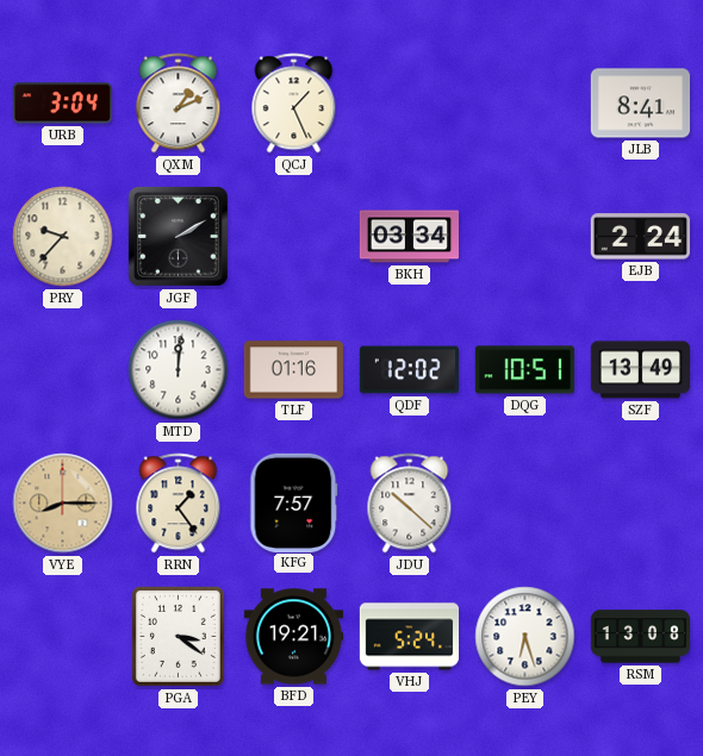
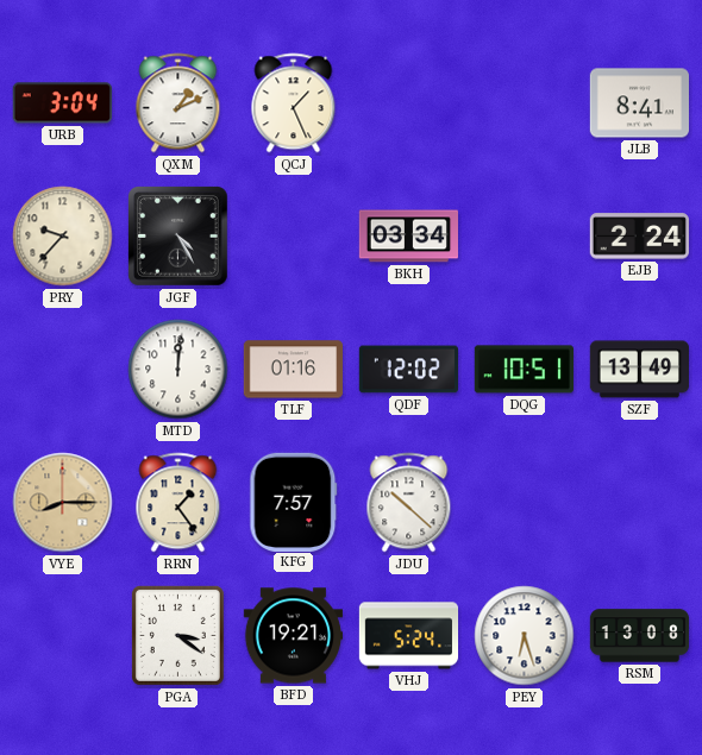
JGF: 2:10 -> 4:25
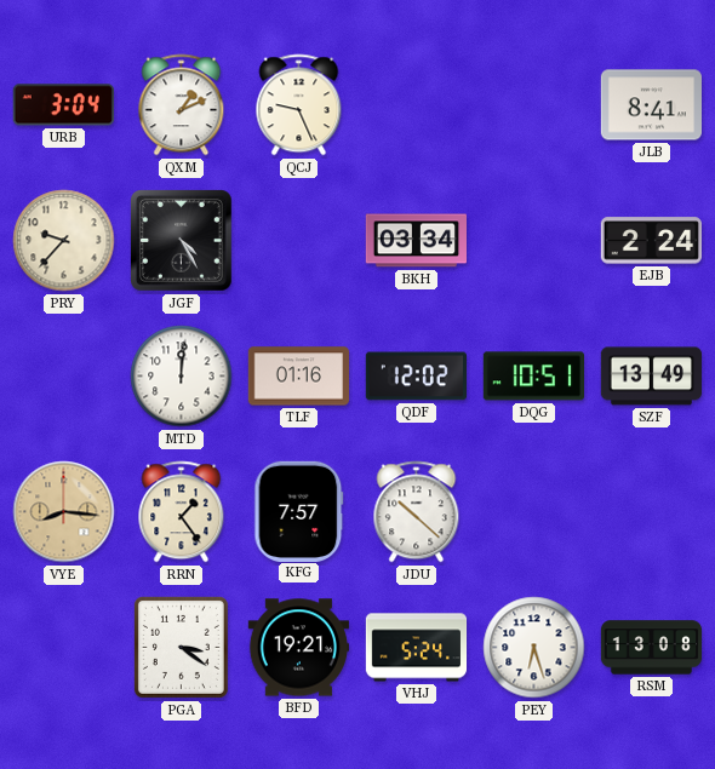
QCJ: 1:26 -> 9:26
VYE: 8:15 -> 8:16
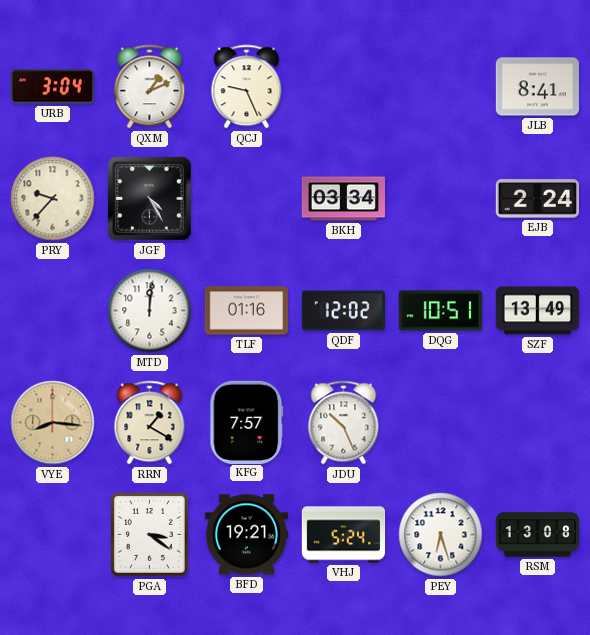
RRN: 1:24 -> 1:20
JDU: 10:22 -> 10:26
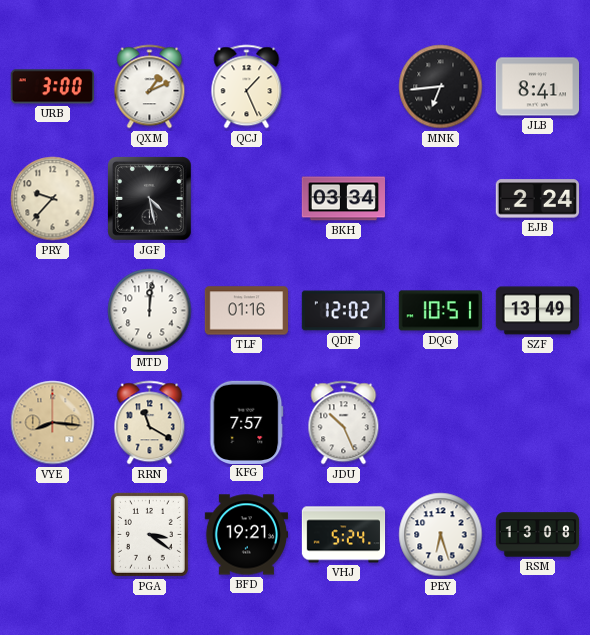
URB: 3:04 -> 3:00
QCJ: 9:26 -> 1:26
MNK: none -> 6:44
JGF: 4:25 -> 4:28
RRN: 1:20 -> 11:20
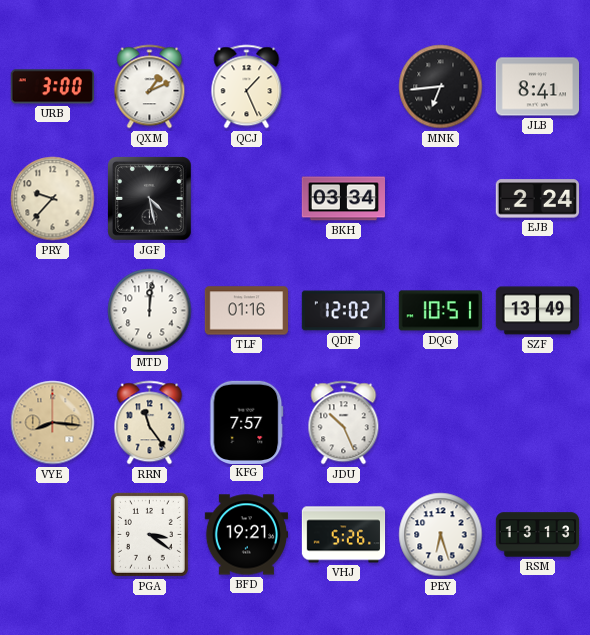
RRN: 11:20 -> 11:24
VHJ: 5:24 -> 5:26
RSM: 13:08 -> 13:13
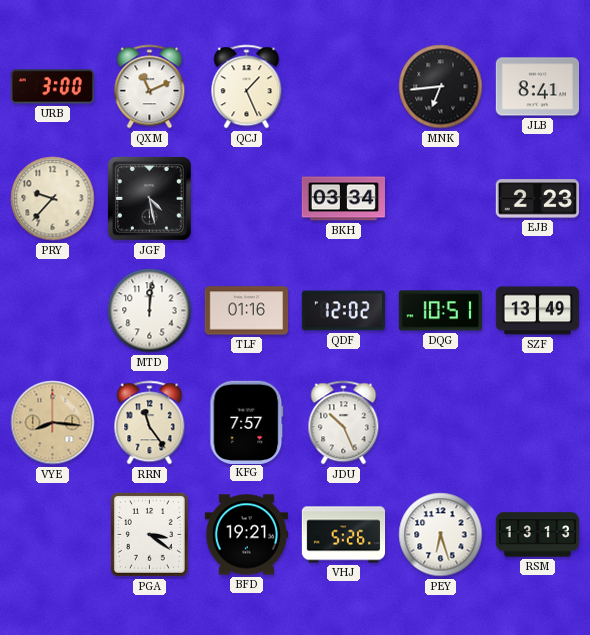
QXM: 1:11 -> 11:11
EJB: 2:24 -> 2:23
